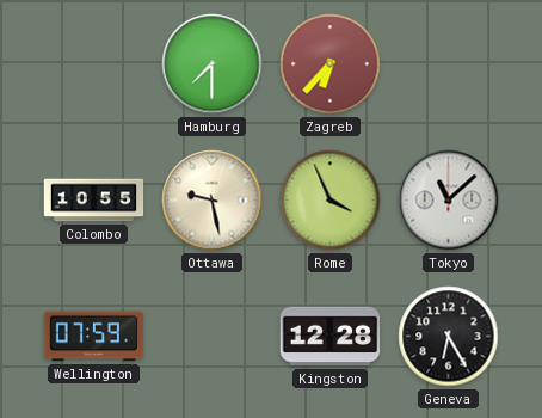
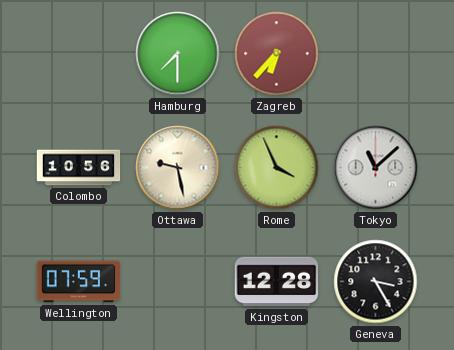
Colombo: 10:55 -> 10:56
Geneva: 6:25 -> 3:25
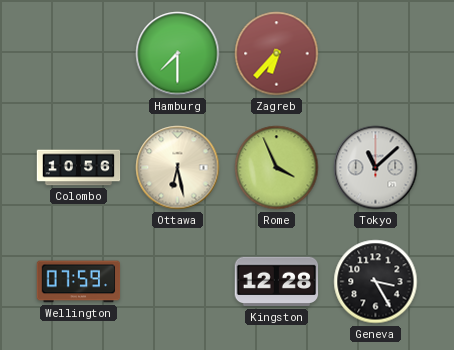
Ottawa: 9:28 -> 6:28
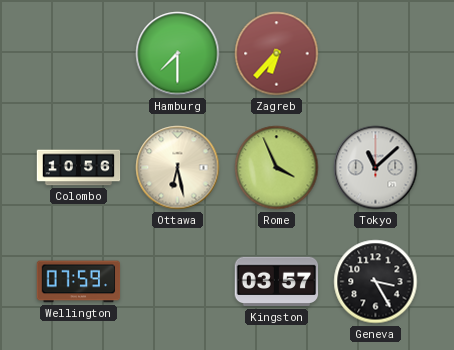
Kingston: 12:28 -> 03:57
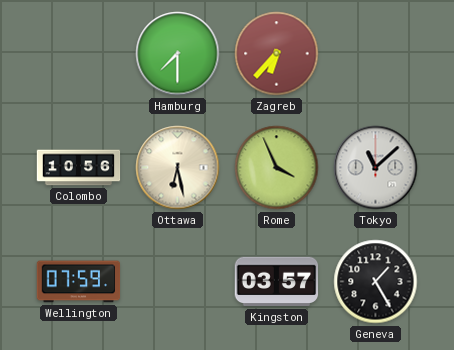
Geneva: 3:25 -> 1:25
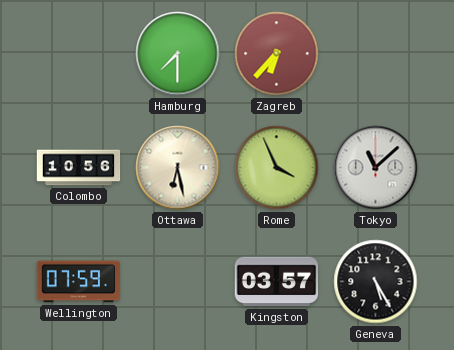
Geneva: 1:25 -> 5:25
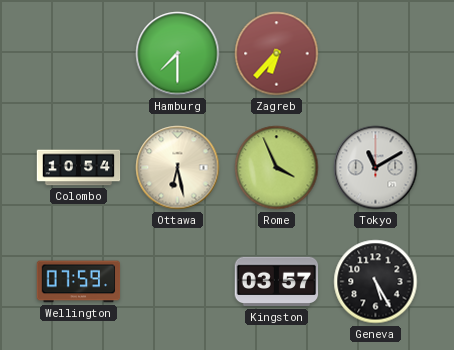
Colombo: 10:56 -> 10:54
Tokyo: 11:08 -> 11:10
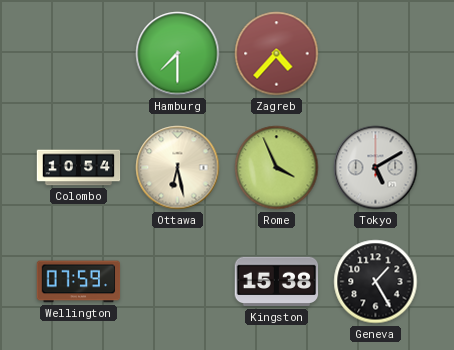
Zagreb: 6:37 -> 4:37
Tokyo: 11:10 -> 5:10
Kingston: 03:57 -> 15:38
Geneva: 5:25 -> 1:25
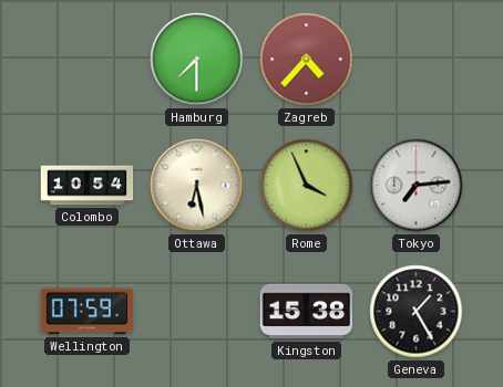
Tokyo: 5:10 -> 7:14
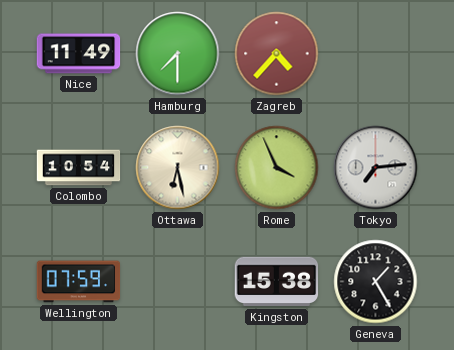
Nice: none -> 11:49
